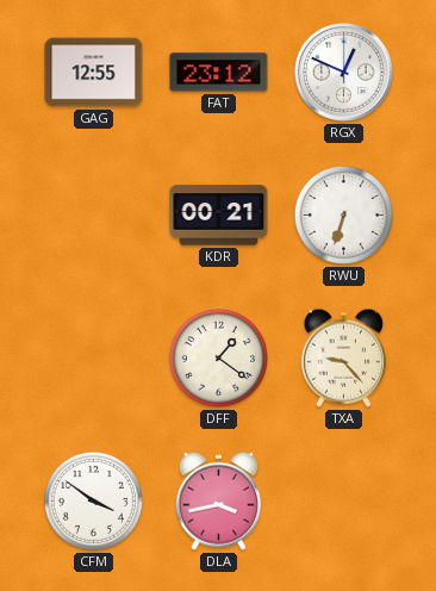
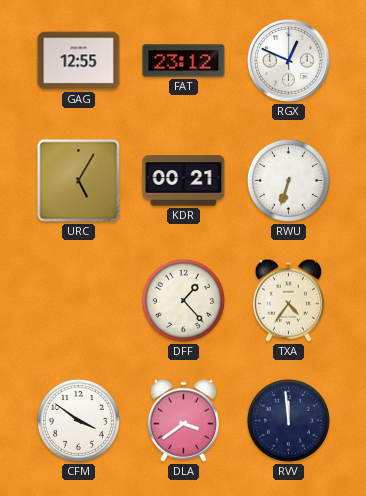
URC: none -> 5:05
DFF: 1:21 -> 1:23
TXA: 9:23 -> 4:36
DLA: 3:43 -> 3:39
RVV: none -> 11:59
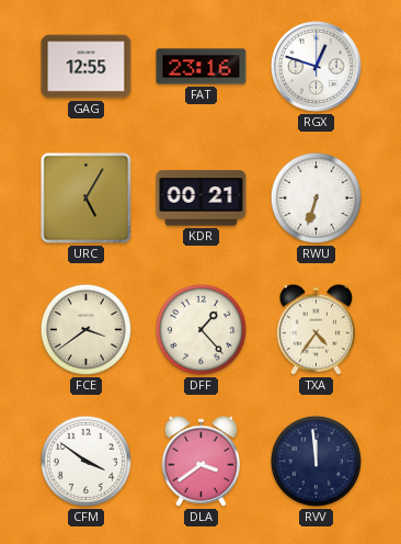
FAT: 23:12 -> 23:16
RGX: 12:49 -> 12:48
FCE: none -> 3:39
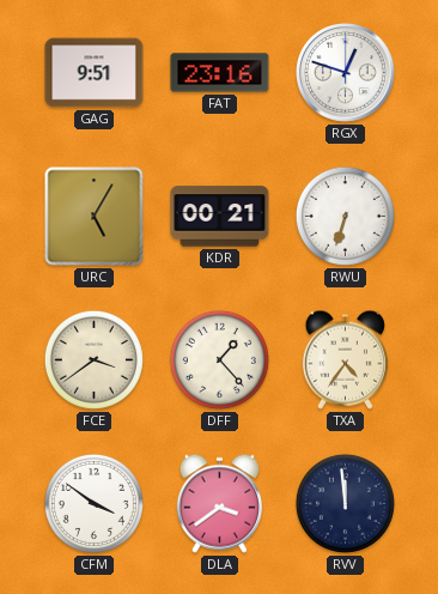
GAG: 12:55 -> 9:51
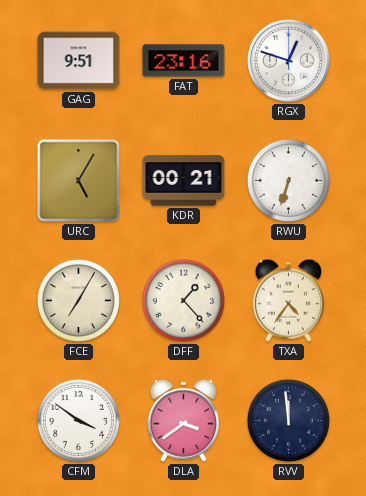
FCE: 3:39 -> 7:05
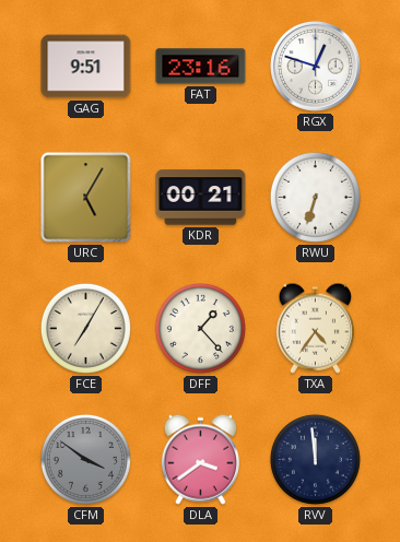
CFM dial: white -> grey
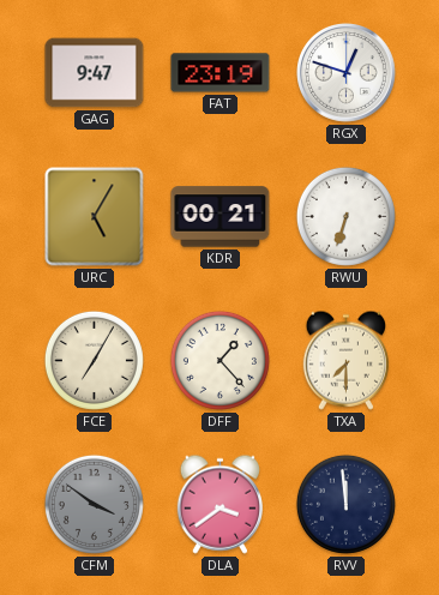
GAG: 9:51 -> 9:47
FAT: 23:16 -> 23:19
TXA: 4:36 -> 7:30
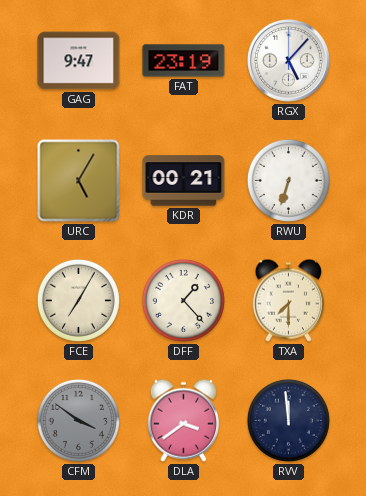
RGX: 12:48 -> 5:07
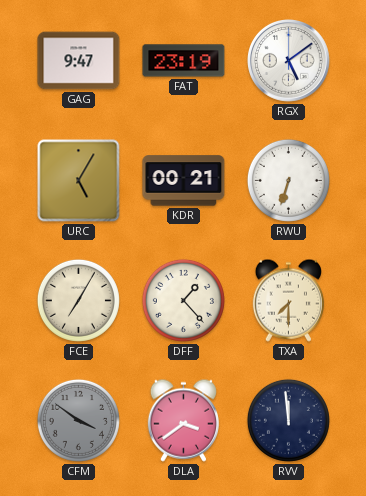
RGX: 5:07 -> 5:09
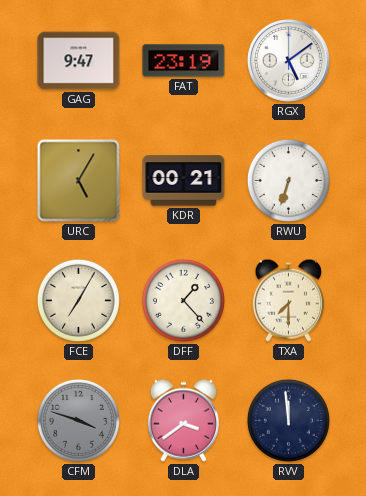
CFM: 3:51 -> 3:48
